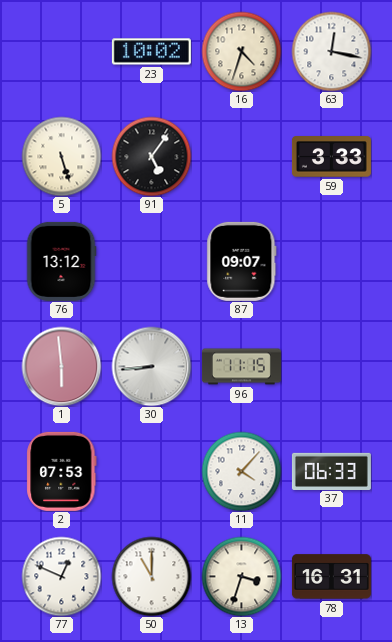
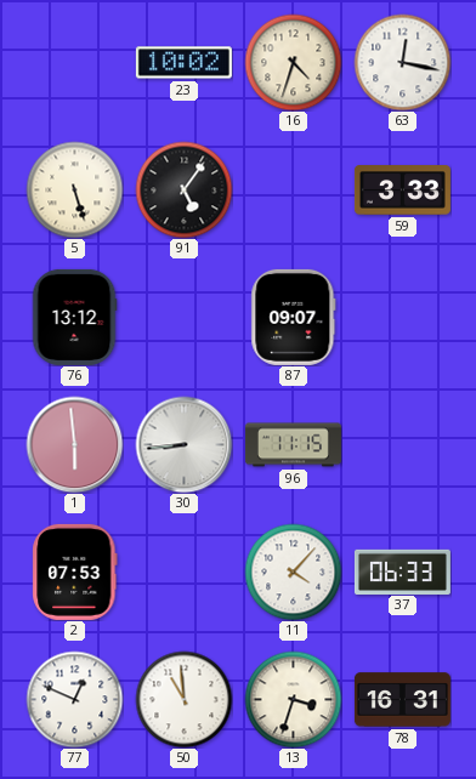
50: 11:00 -> 10:59
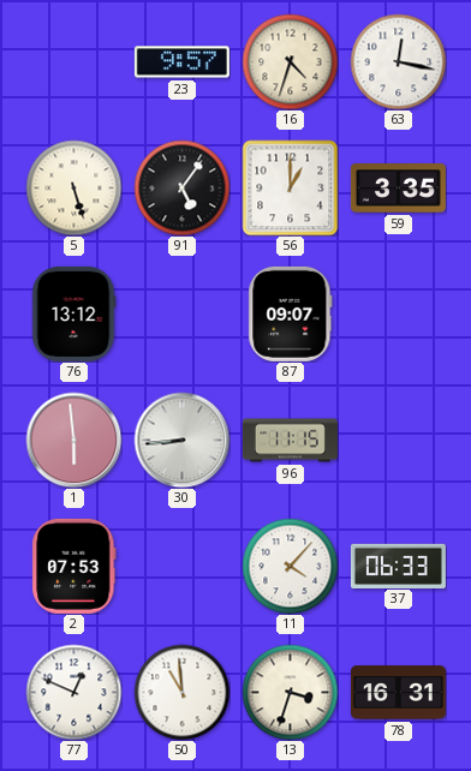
23: 10:02 -> 9:57
56: none -> 1:00
59: 3:33 -> 3:35
